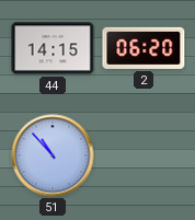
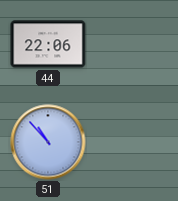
44: 14:15 -> 22:06
2: 06:20 -> none
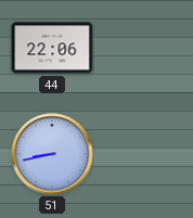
51: 10:53 -> 8:43
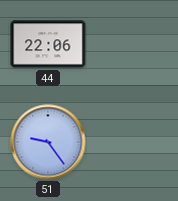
51: 8:43 -> 9:24
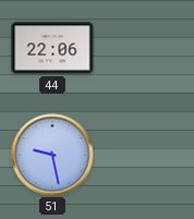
51: 9:24 -> 9:28
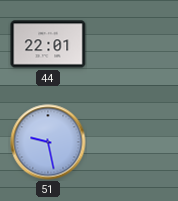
44: 22:06 -> 22:01
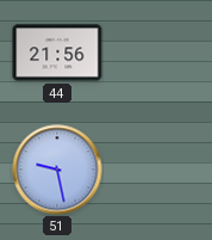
44: 22:01 -> 21:56
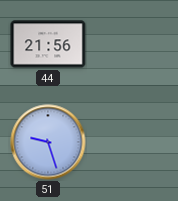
51: 9:28 -> 9:27
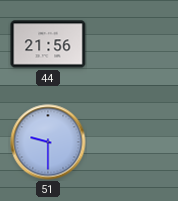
51: 9:27 -> 9:30
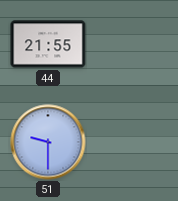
44: 21:56 -> 21:55
